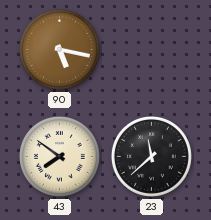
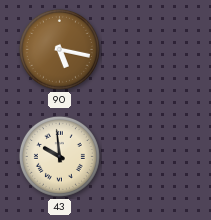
43: 7:51 -> 9:59
23: 11:38 -> none
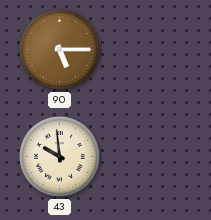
90: 5:17 -> 5:15
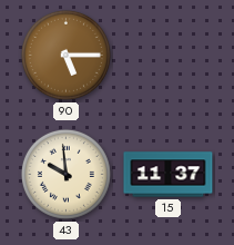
15: none -> 11:37
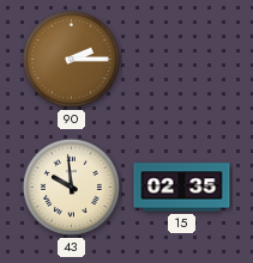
90: 5:15 -> 2:15
15: 11:37 -> 02:35
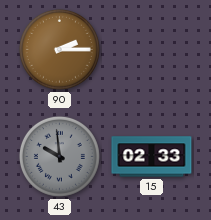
43 dial: cream -> grey
15: 02:35 -> 02:33
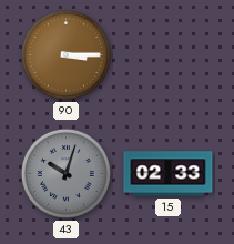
90: 2:15 -> 3:15
43: 9:59 -> 10:03
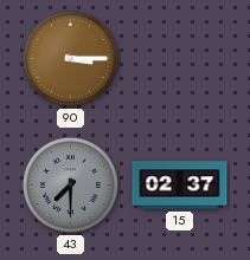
43: 10:03 -> 7:30
15: 02:33 -> 02:37
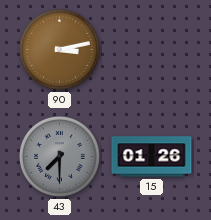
90: 3:15 -> 3:13
15: 02:37 -> 01:26
